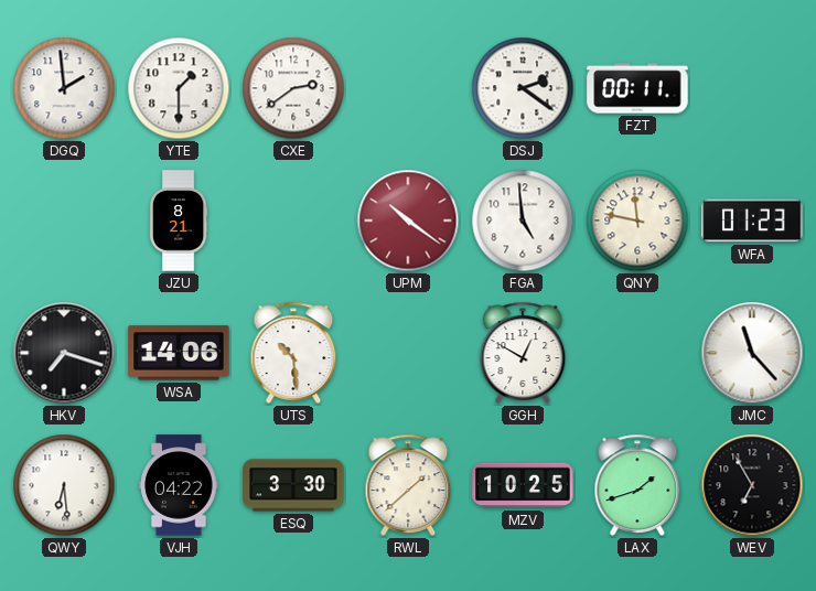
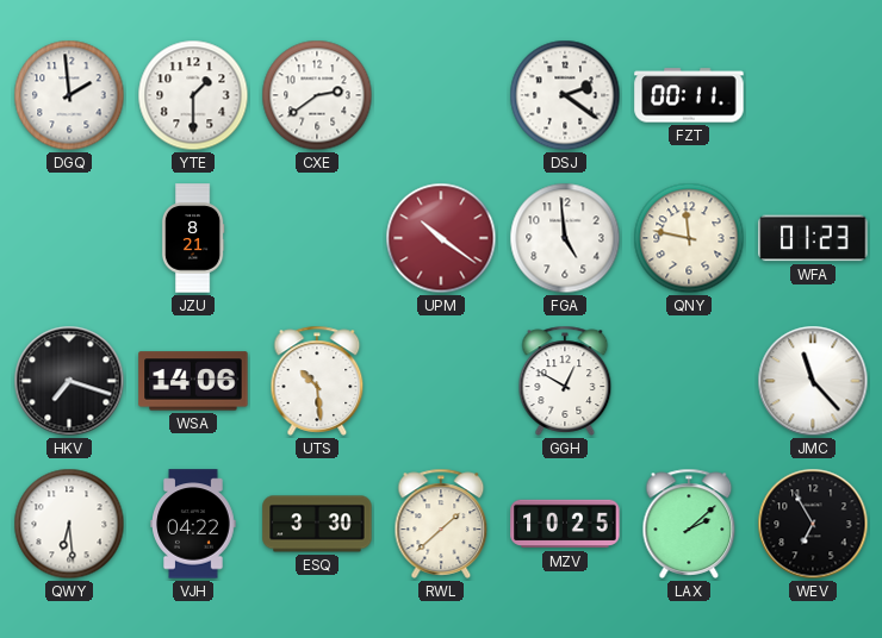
LAX: 1:42 -> 2:08
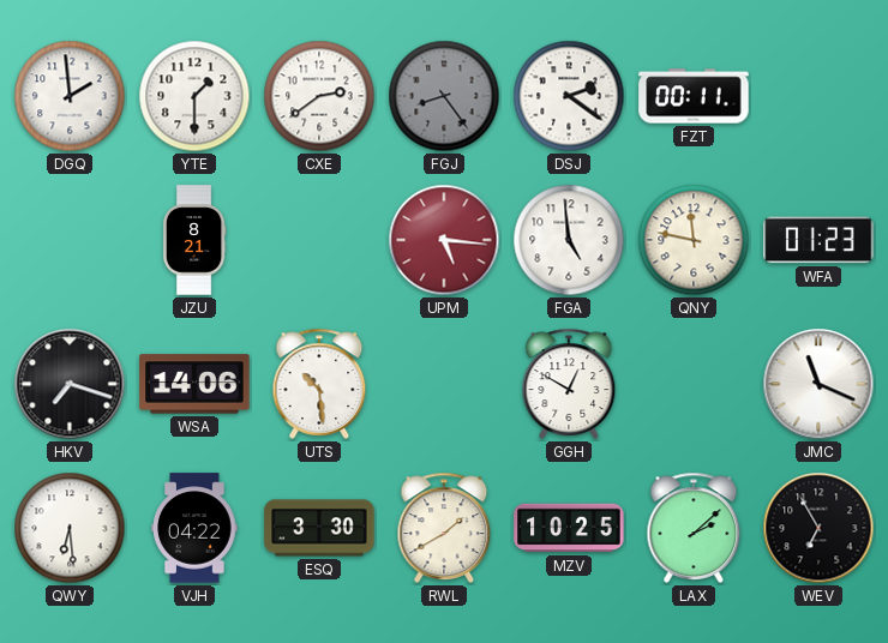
FGJ: none -> 8:24
UPM: 10:21 -> 5:16
JMC: 11:23 -> 11:19
RWL: 1:38 -> 1:40
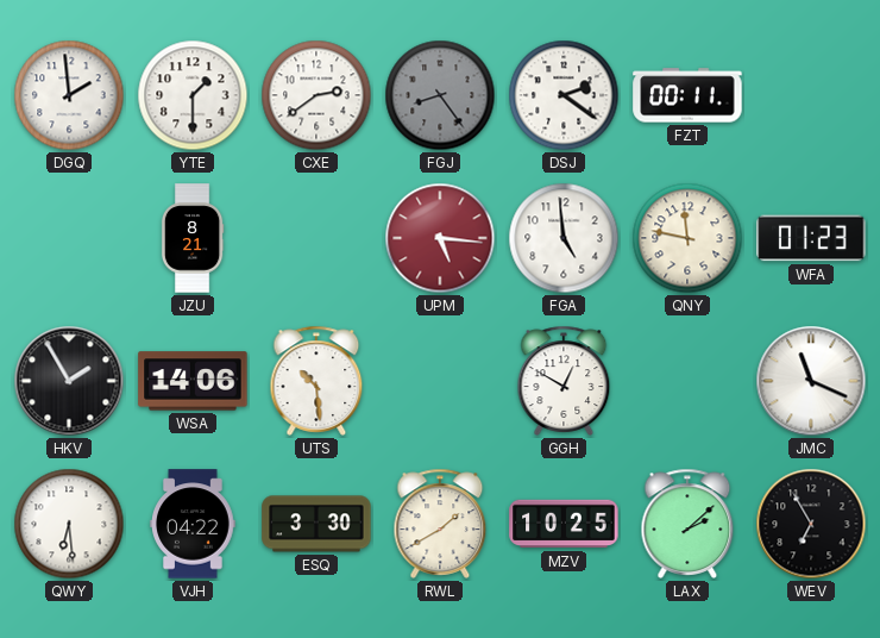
HKV: 7:18 -> 1:55
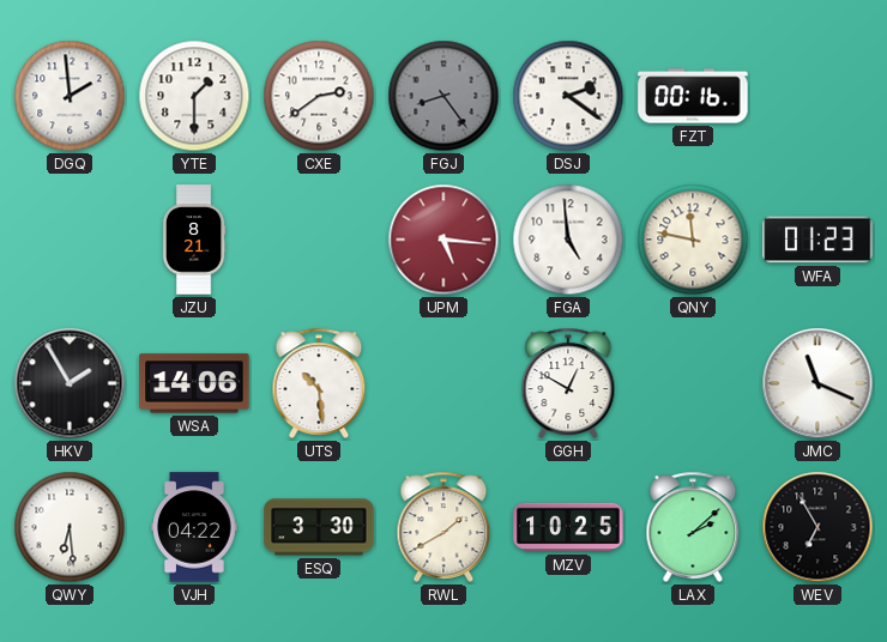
FZT: 00:11 -> 00:16
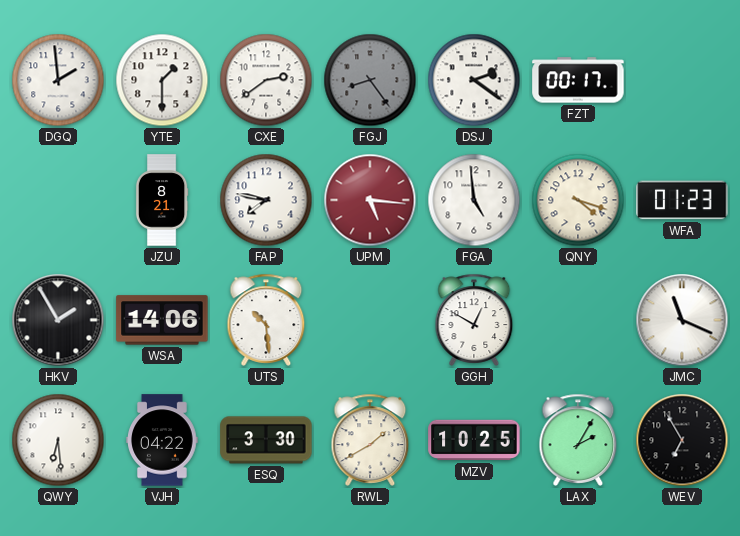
FZT: 00:16 -> 00:17
FAP: none -> 7:47
QNY: 11:47 -> 4:18
LAX: 2:08 -> 2:05
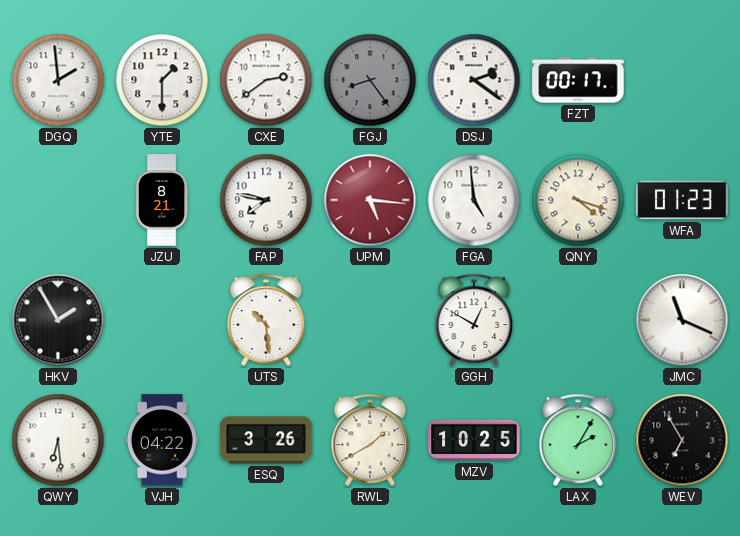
WSA: 14:06 -> none
ESQ: 3:30 -> 3:26
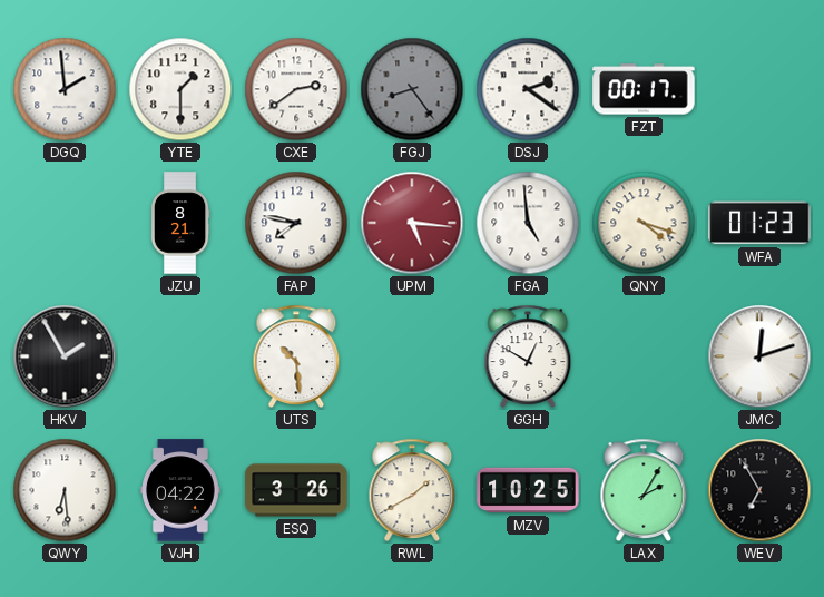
JMC: 11:19 -> 12:12
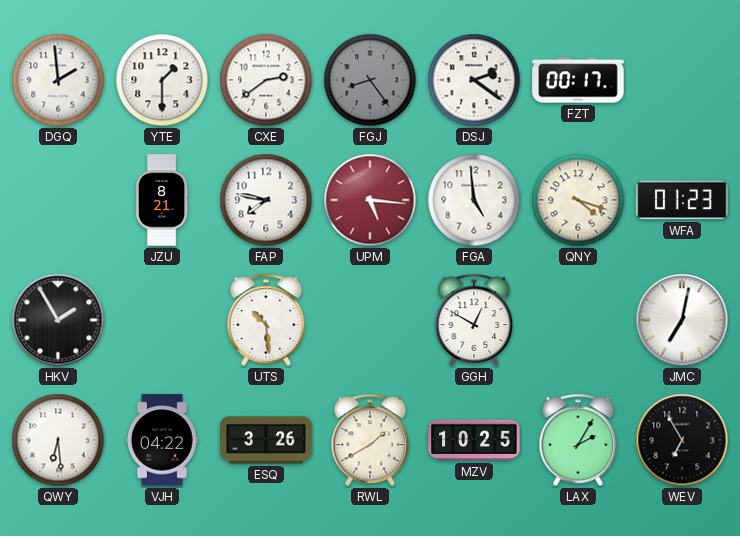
JMC: 12:12 -> 7:02
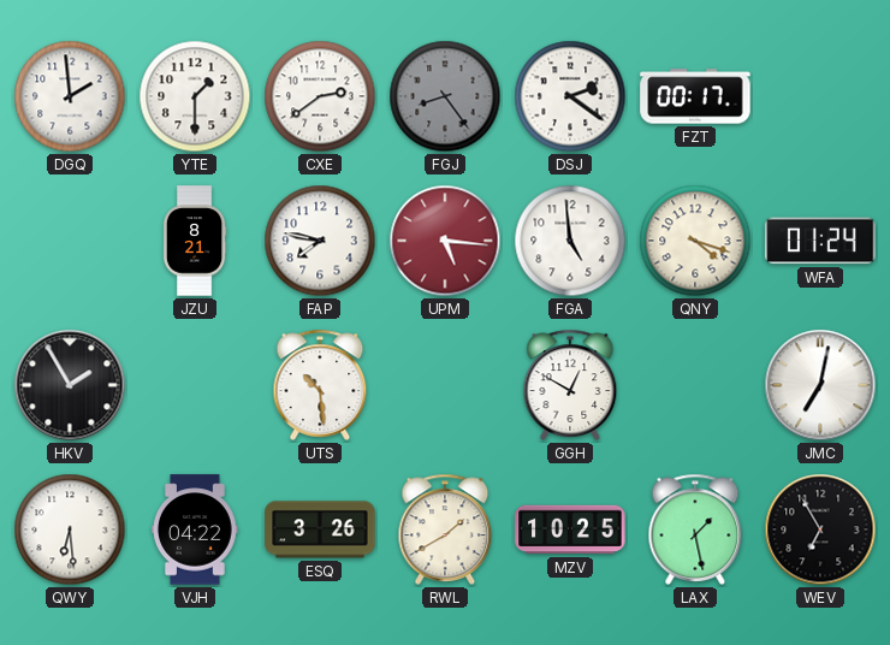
WFA: 01:23 -> 01:24
LAX: 2:05 -> 1:28
